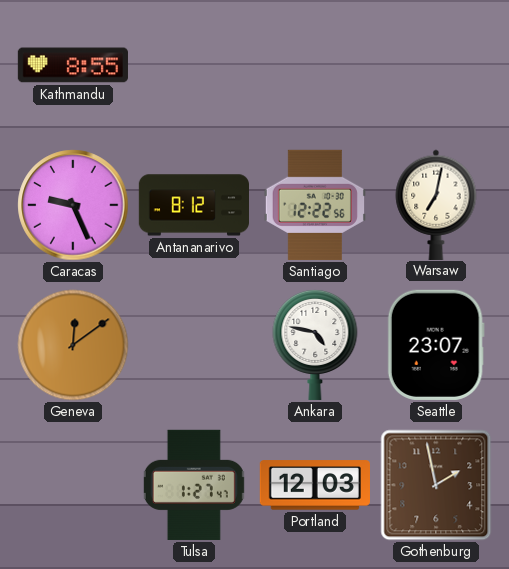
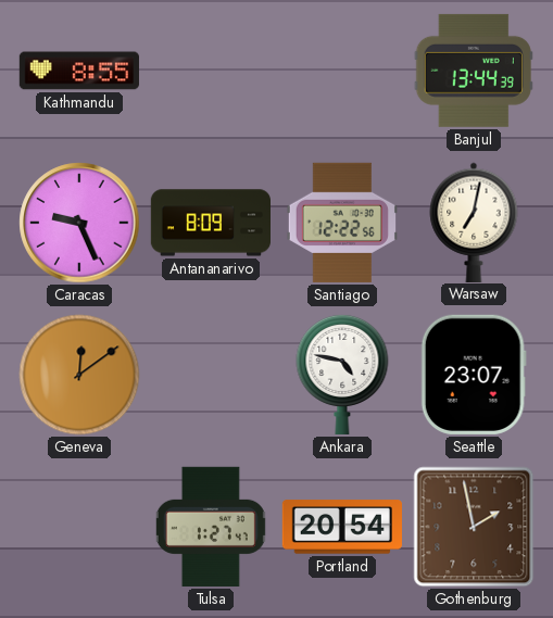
Banjul: none -> 13:44
Antananarivo: 8:12 -> 8:09
Portland: 12:03 -> 20:54
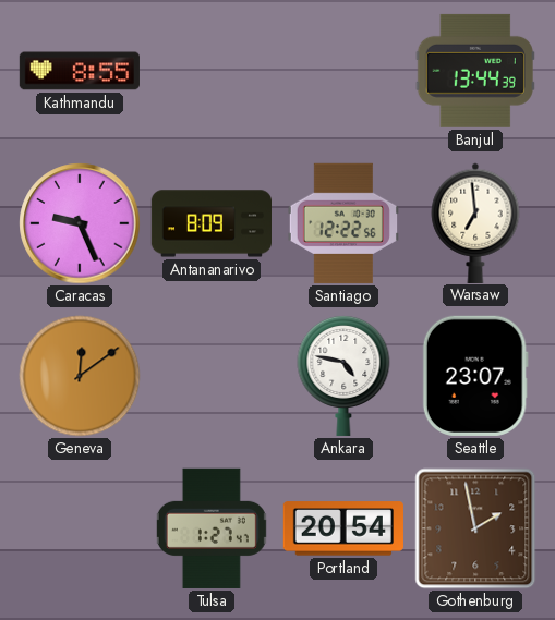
Warsaw: 7:02 -> 6:59
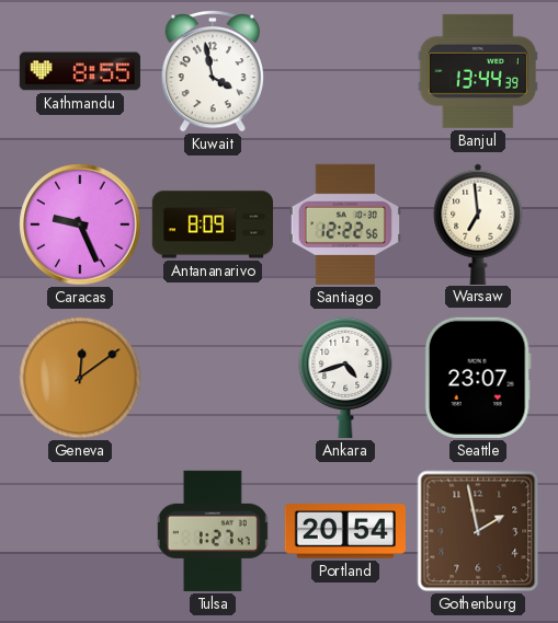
Kuwait: none -> 3:58
Ankara: 4:47 -> 4:42
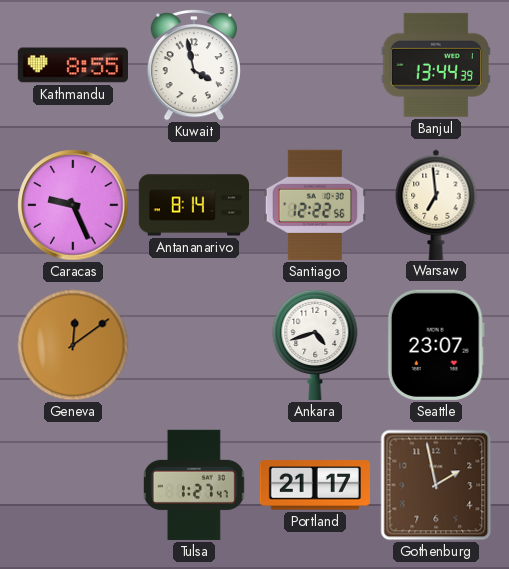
Antananarivo: 8:09 -> 8:14
Portland: 20:54 -> 21:17
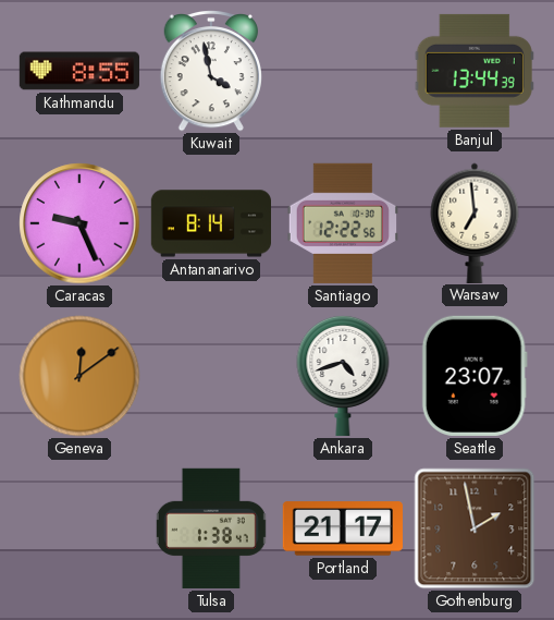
Tulsa: 1:27 -> 1:38
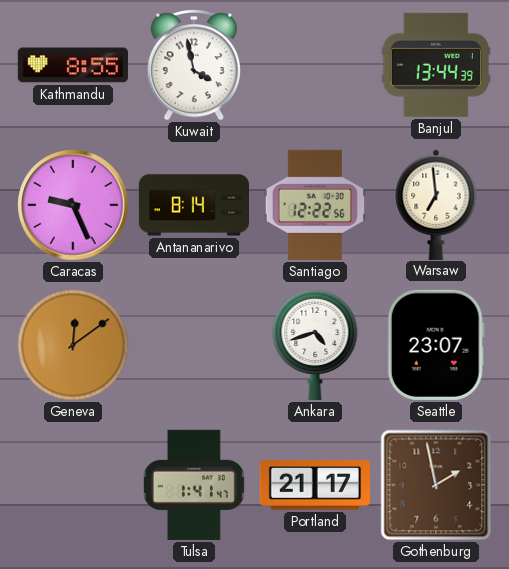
Tulsa: 1:38 -> 1:41
